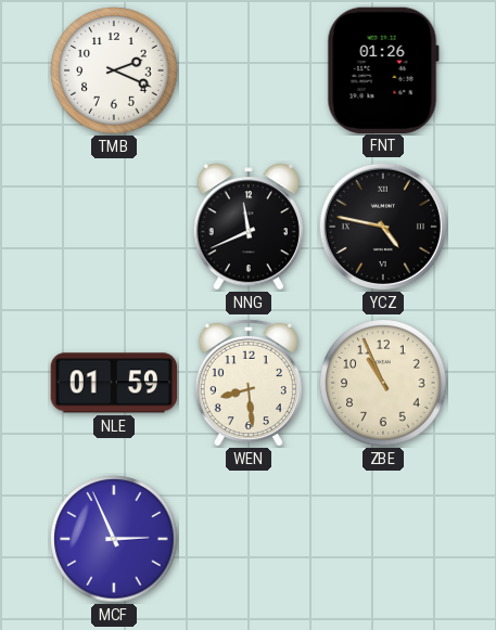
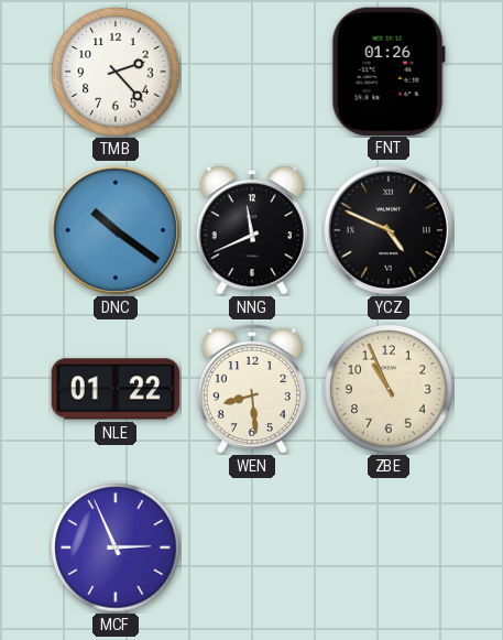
TMB: 2:19 -> 2:23
DNC: none -> 10:21
YCZ: 4:47 -> 4:49
NLE: 01:59 -> 01:22
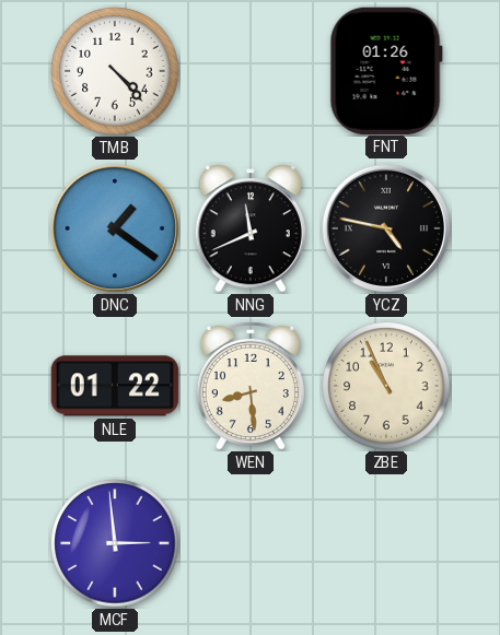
TMB: 2:23 -> 4:23
DNC: 10:21 -> 1:21
YCZ: 4:49 -> 4:47
MCF: 2:56 -> 2:59
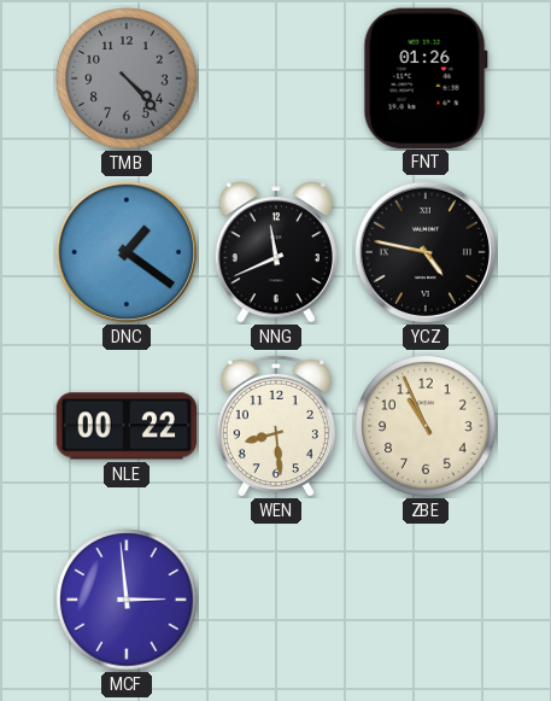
TMB dial: white -> grey
NLE: 01:22 -> 00:22
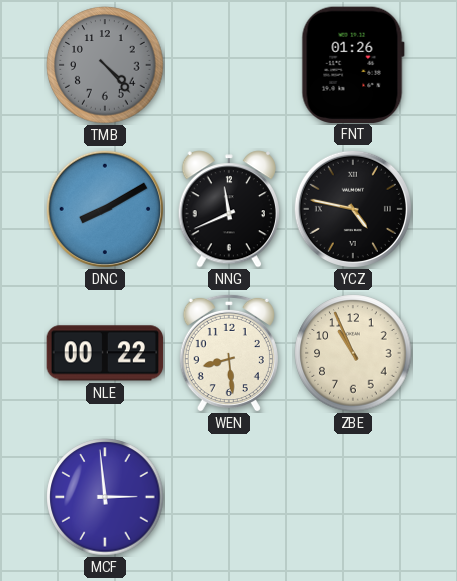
DNC: 1:21 -> 8:10
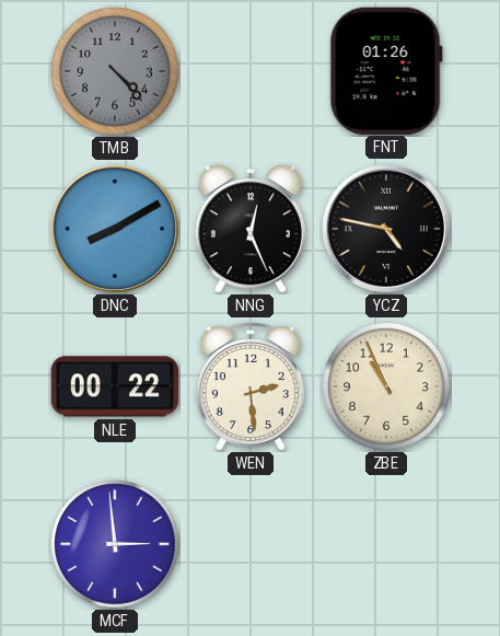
NNG: 11:41 -> 12:26
WEN: 8:29 -> 2:29
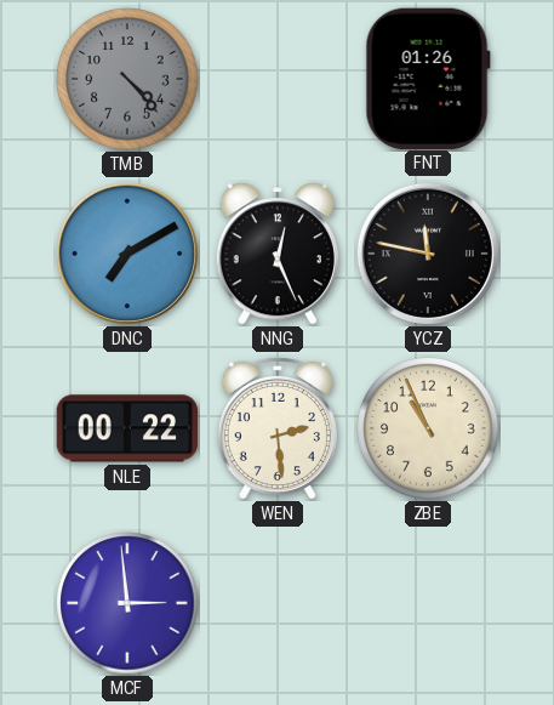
DNC: 8:10 -> 7:10
YCZ: 4:47 -> 11:47
